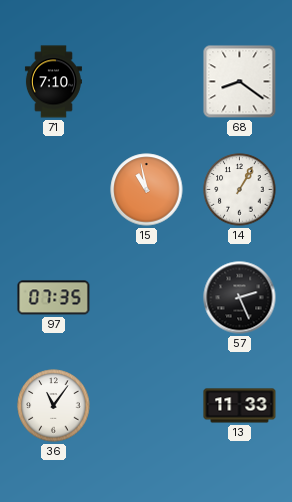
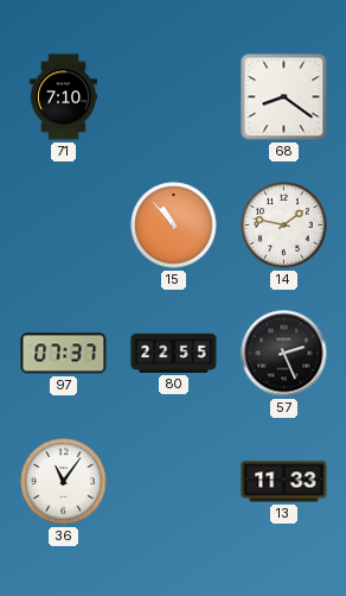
15: 10:58 -> 10:53
14: 1:05 -> 1:47
97: 07:35 -> 07:37
80: none -> 22:55
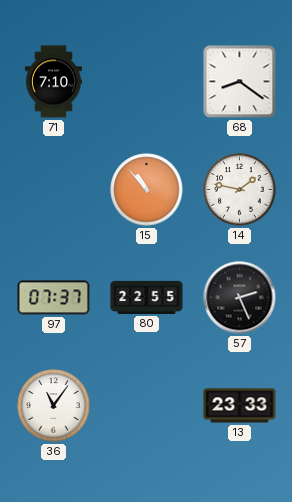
13: 11:33 -> 23:33
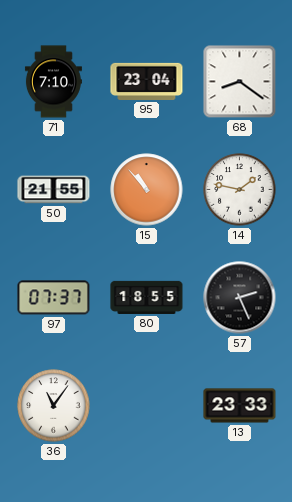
95: none -> 23:04
50: none -> 21:55
80: 22:55 -> 18:55
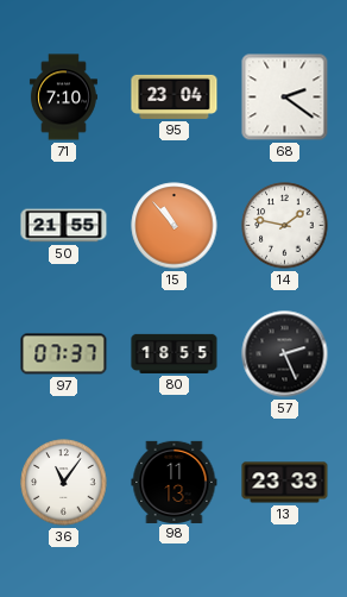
68: 8:21 -> 2:21
98: none -> 11:13
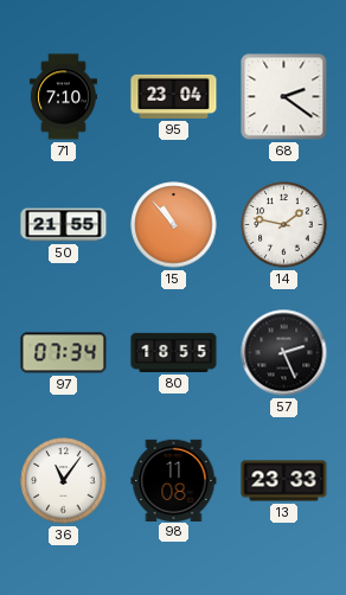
97: 07:37 -> 07:34
98: 11:13 -> 11:08
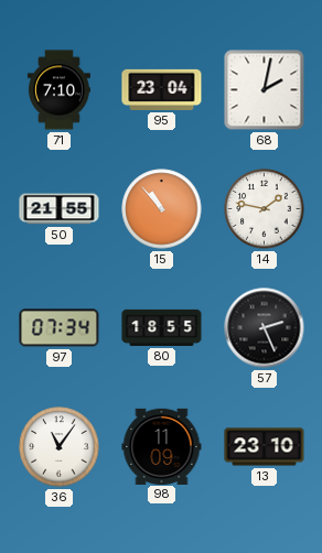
68: 2:21 -> 2:02
98: 11:08 -> 11:09
13: 23:33 -> 23:10
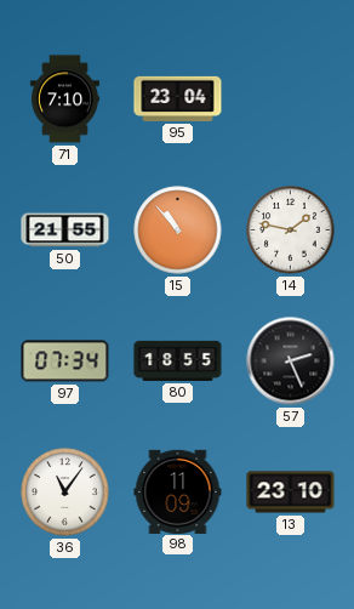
68: 2:02 -> none
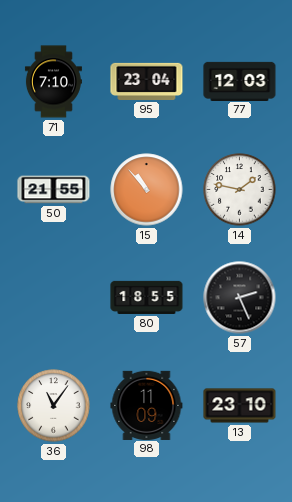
77: none -> 12:03
97: 07:34 -> none
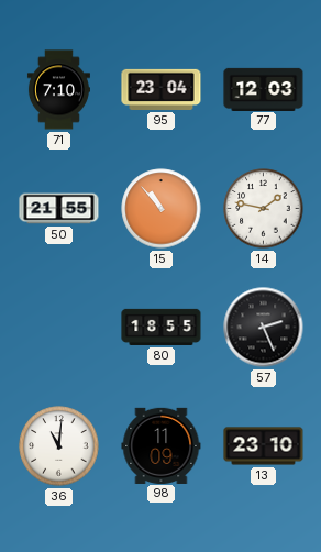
36: 11:06 -> 11:01
